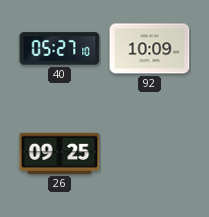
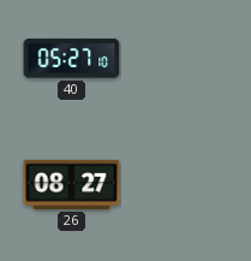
92: 10:09 -> none
26: 09:25 -> 08:27
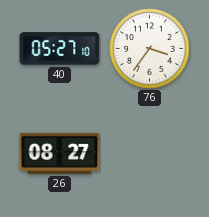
76: none -> 3:36
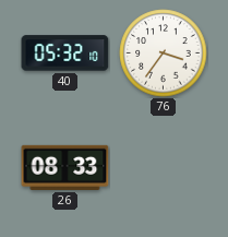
40: 05:27 -> 05:32
26: 08:27 -> 08:33
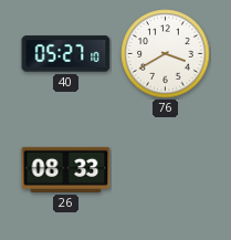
40: 05:32 -> 05:27
76: 3:36 -> 3:40
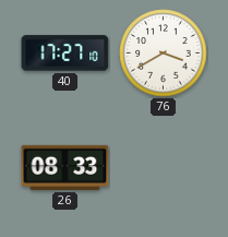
40: 05:27 -> 17:27
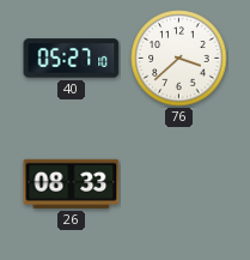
40: 17:27 -> 05:27
76: 3:40 -> 3:38
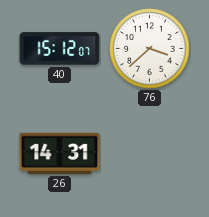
40: 05:27 -> 15:12
26: 08:33 -> 14:31
